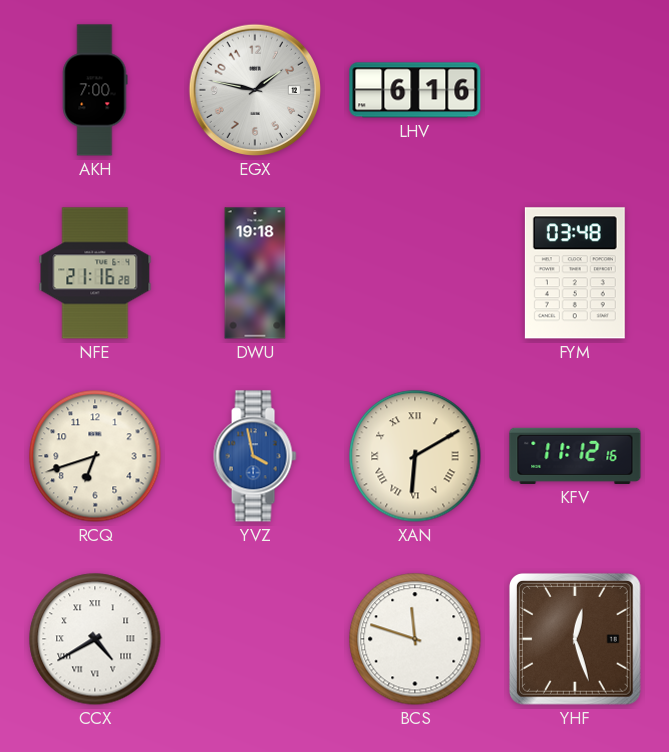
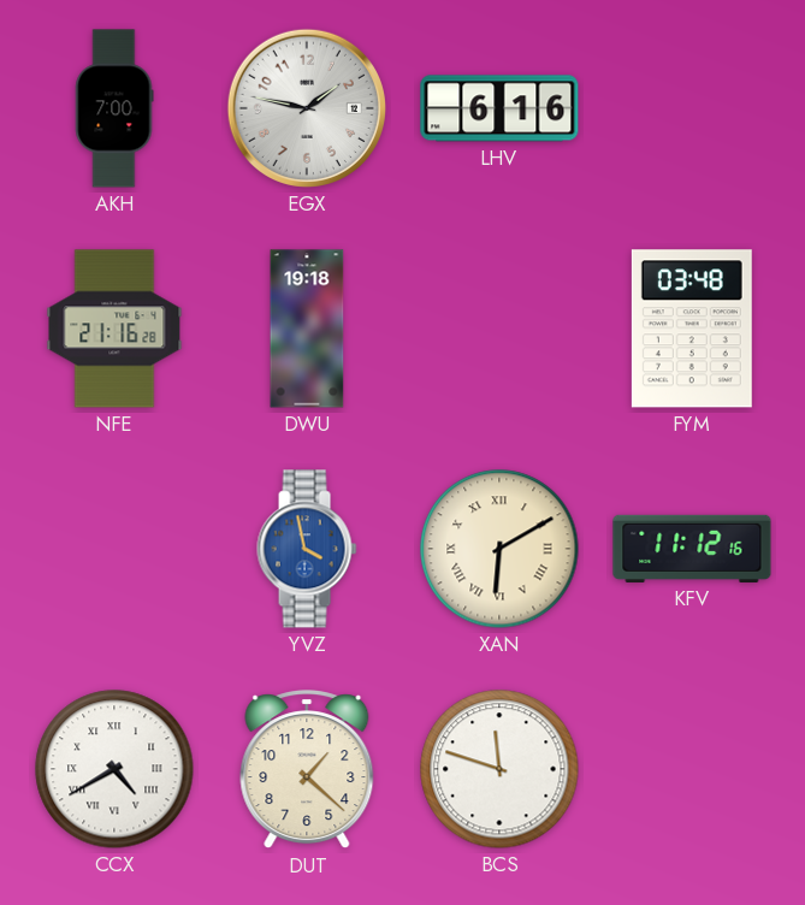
RCQ: 6:42 -> none
DUT: none -> 1:22
YHF: 12:27 -> none
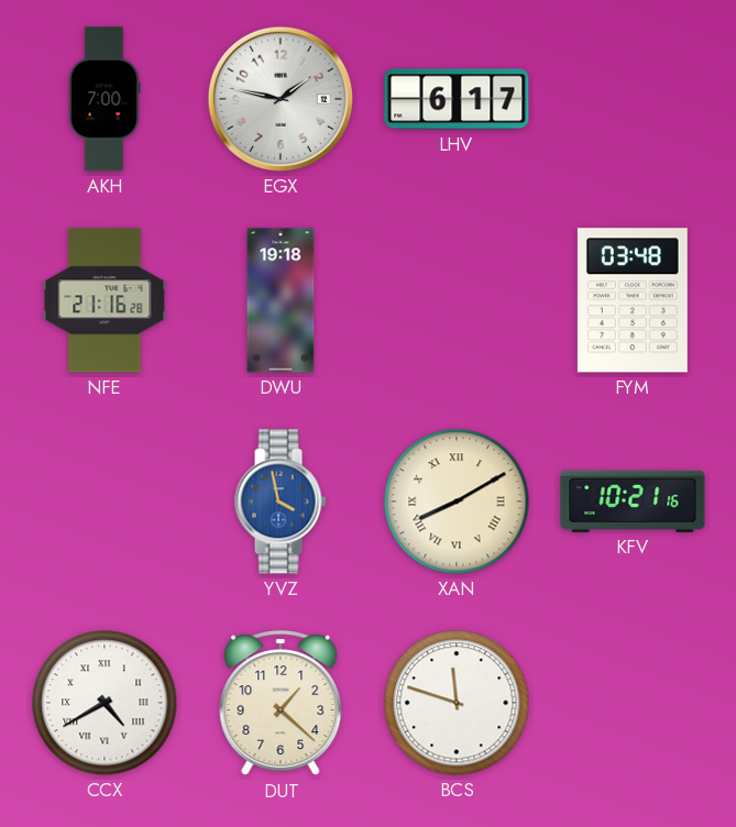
LHV: 6:16 -> 6:17
XAN: 6:10 -> 8:10
KFV: 11:12 -> 10:21
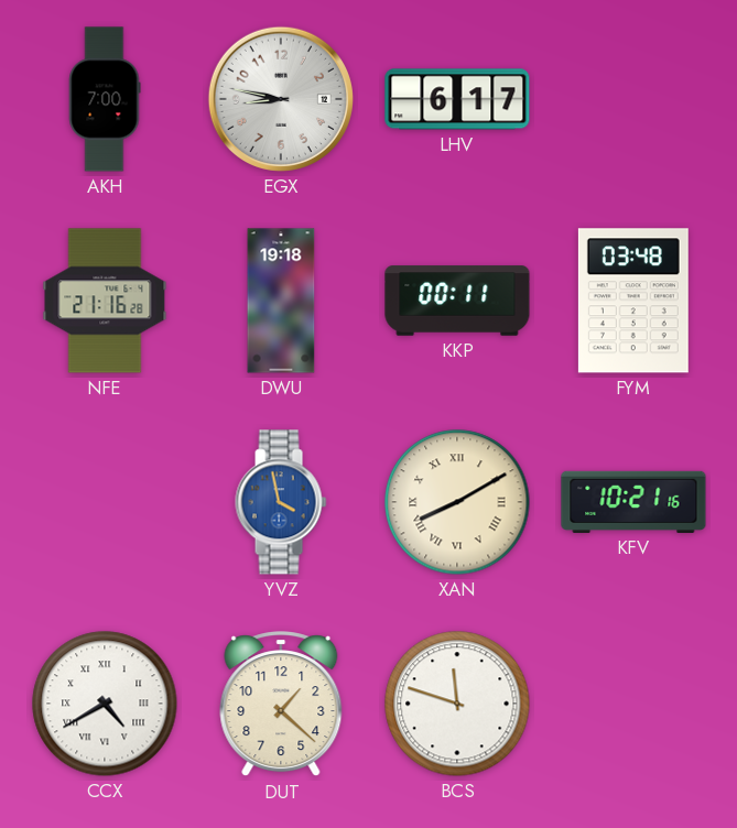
EGX: 1:47 -> 8:47
KKP: none -> 00:11
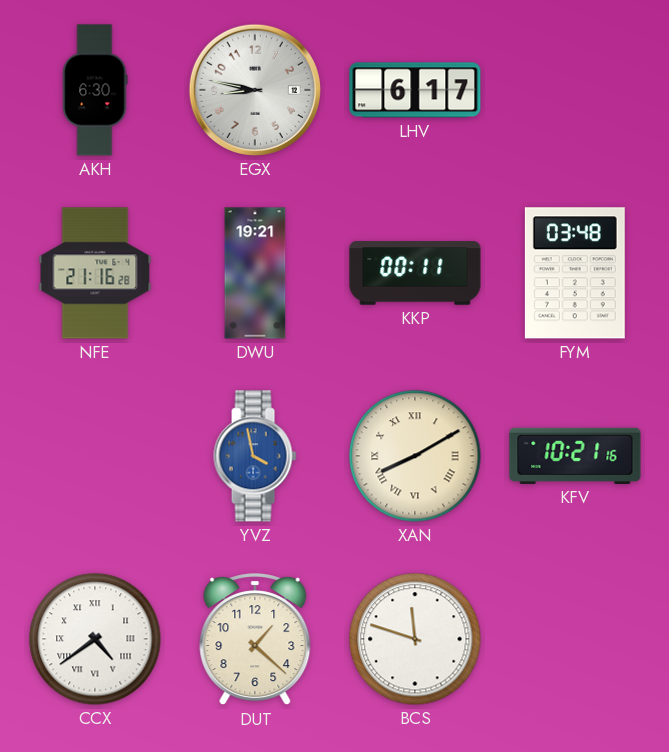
AKH: 7:00 -> 6:30
DWU: 19:18 -> 19:21
CCX: 4:40 -> 4:39
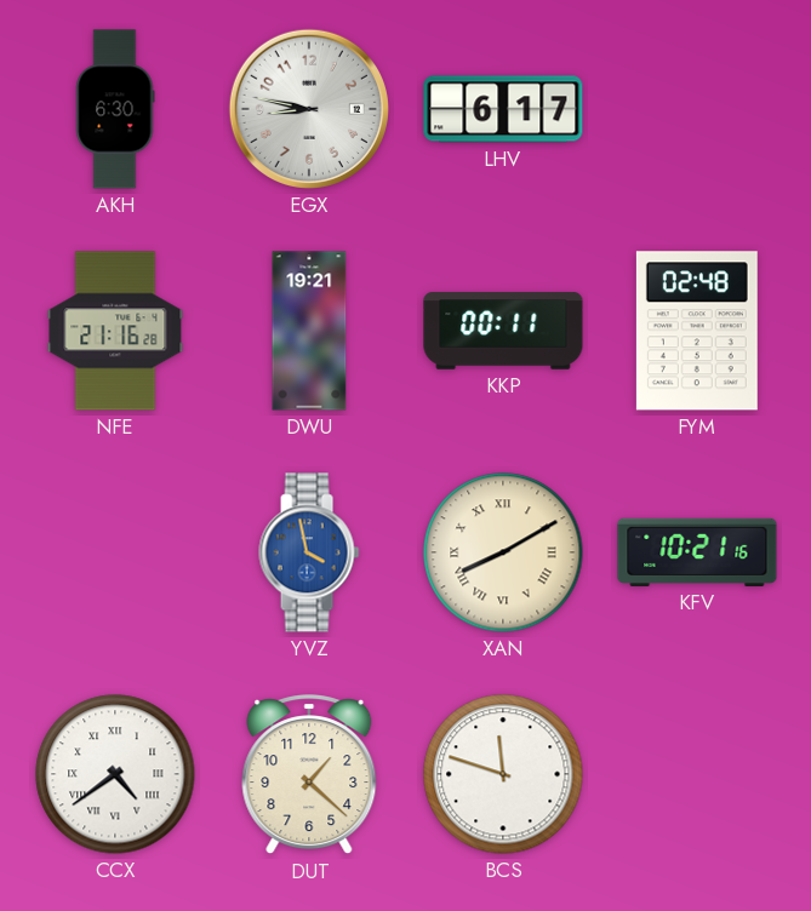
FYM: 03:48 -> 02:48
